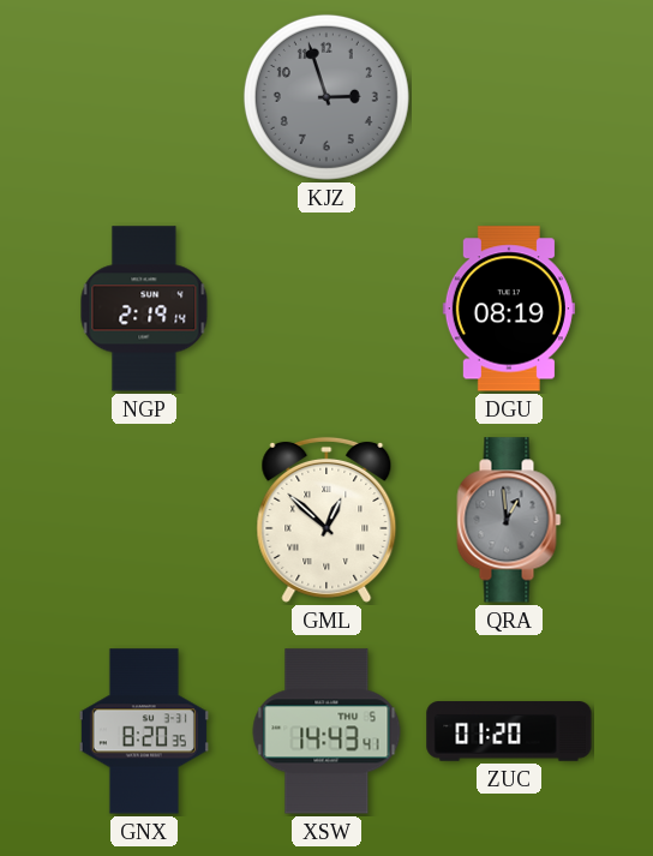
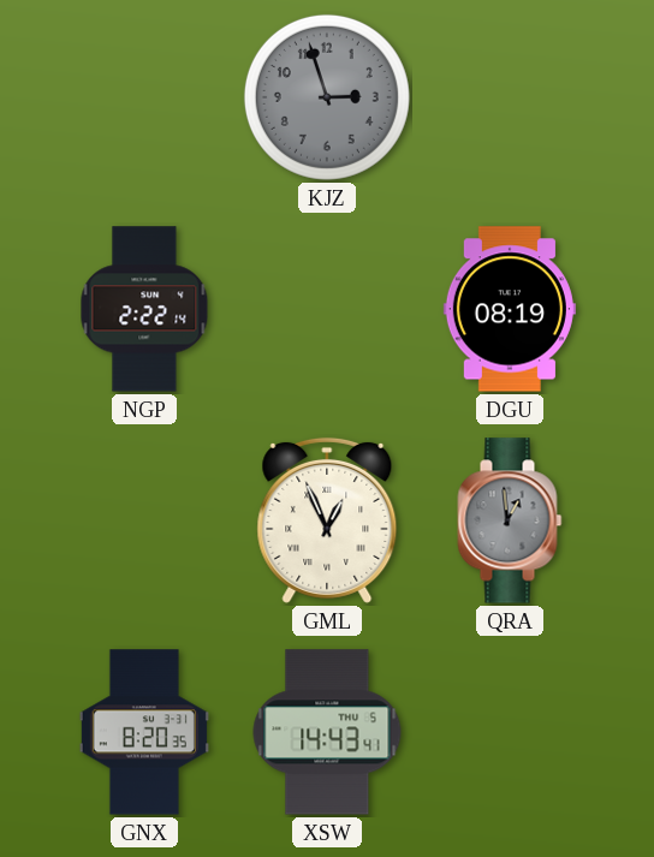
NGP: 2:19 -> 2:22
GML: 12:52 -> 12:56
ZUC: 01:20 -> none
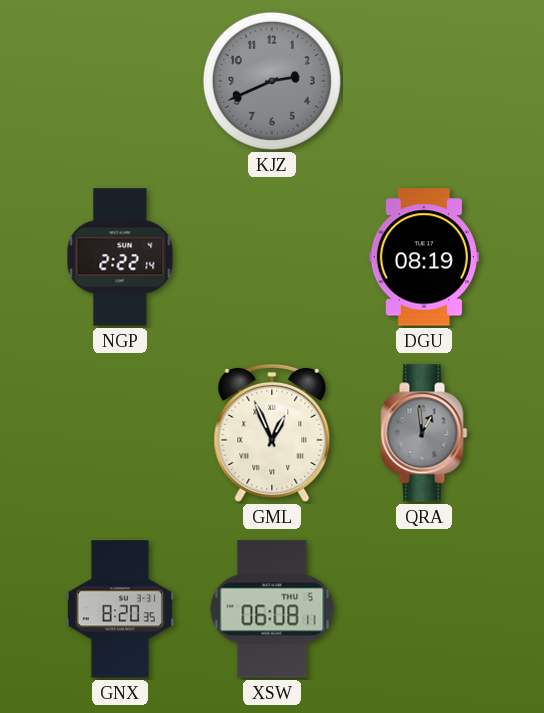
KJZ: 2:57 -> 2:41
XSW: 14:43 -> 06:08
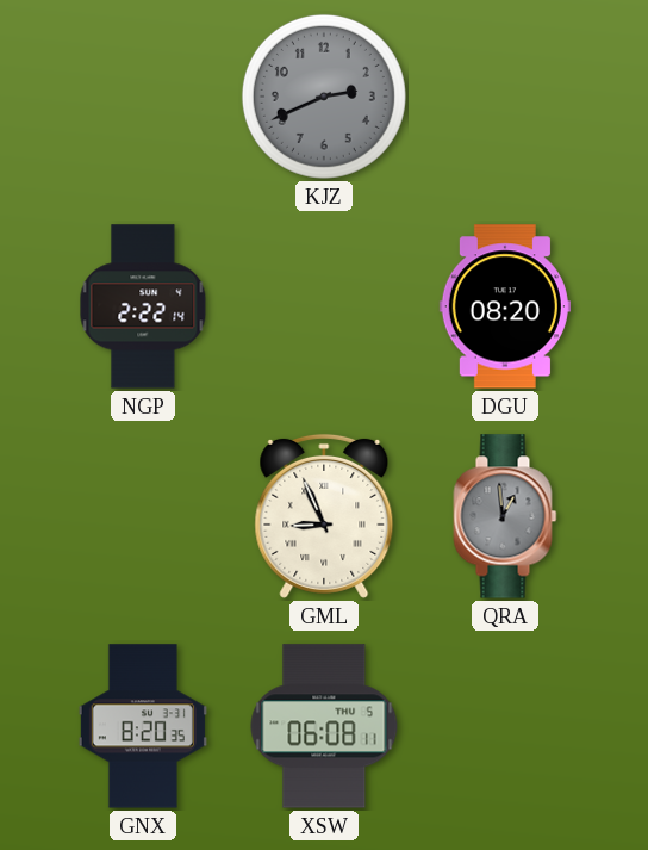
DGU: 08:19 -> 08:20
GML: 12:56 -> 8:56
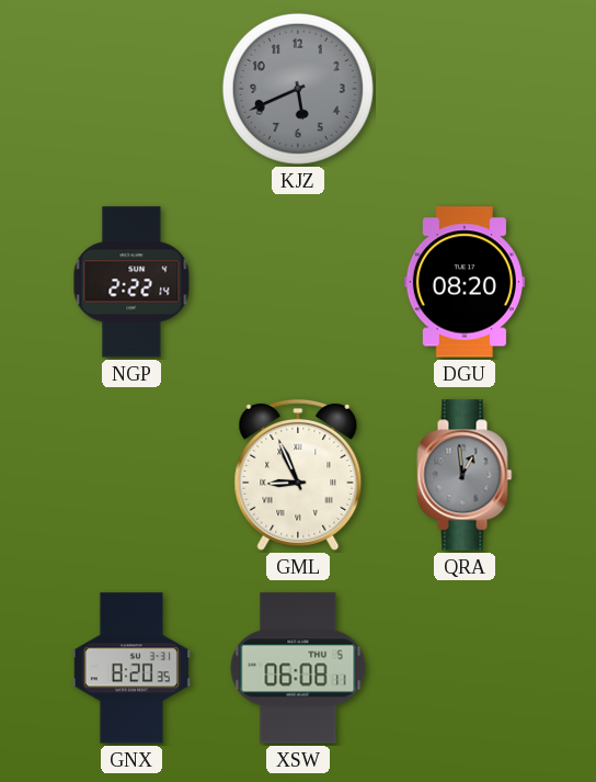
KJZ: 2:41 -> 5:41
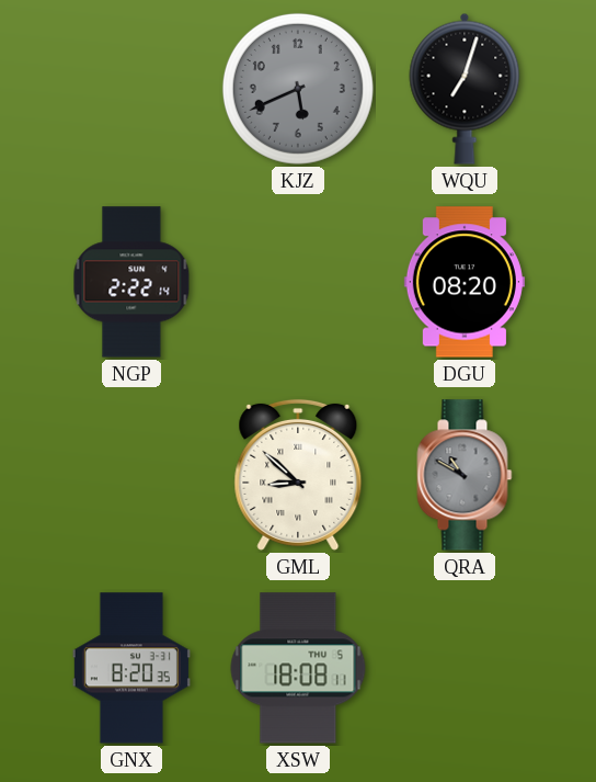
WQU: none -> 7:03
GML: 8:56 -> 8:52
QRA: 12:59 -> 10:50
XSW: 06:08 -> 18:08
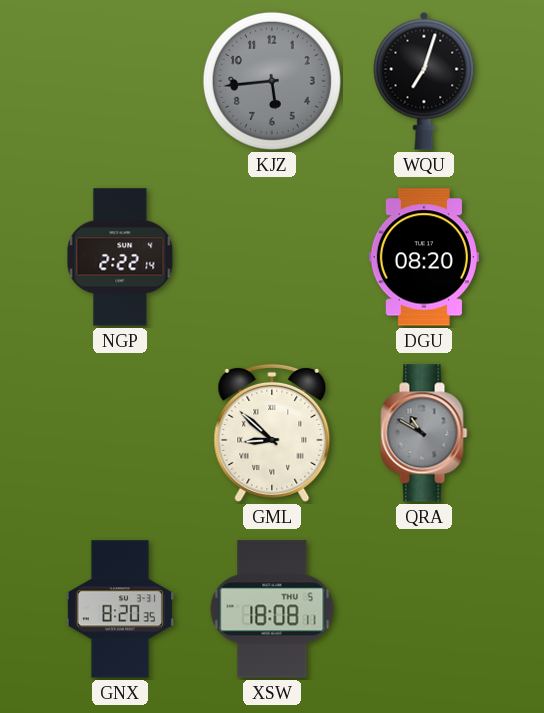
KJZ: 5:41 -> 5:44
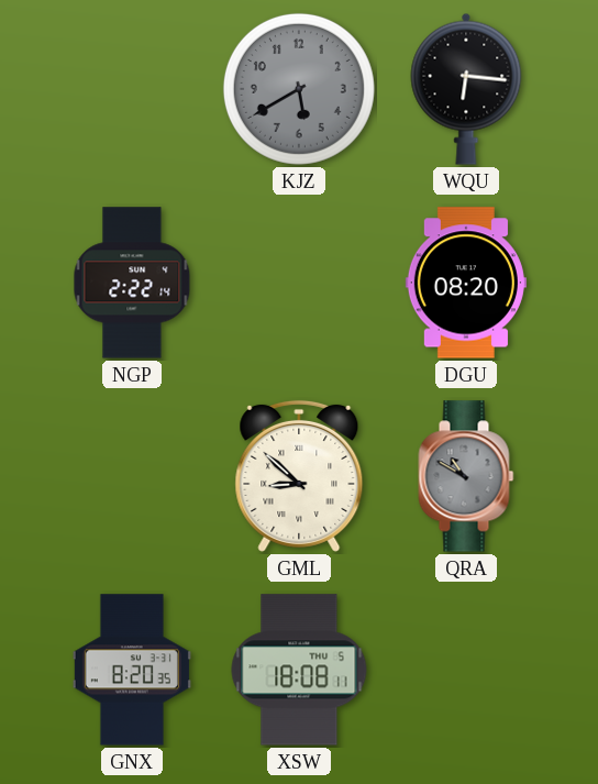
KJZ: 5:44 -> 5:40
WQU: 7:03 -> 6:16
